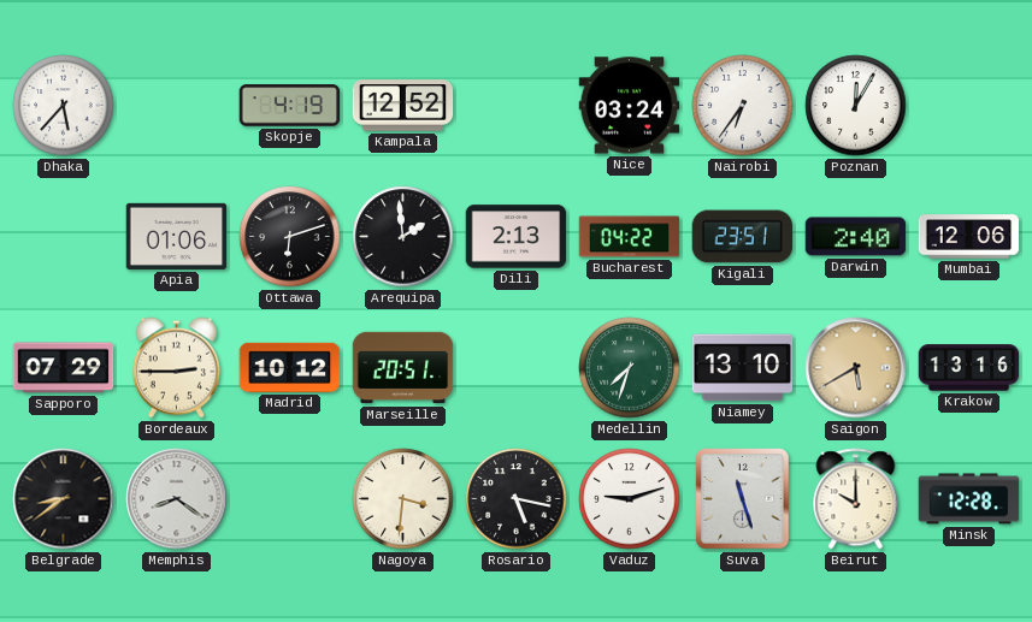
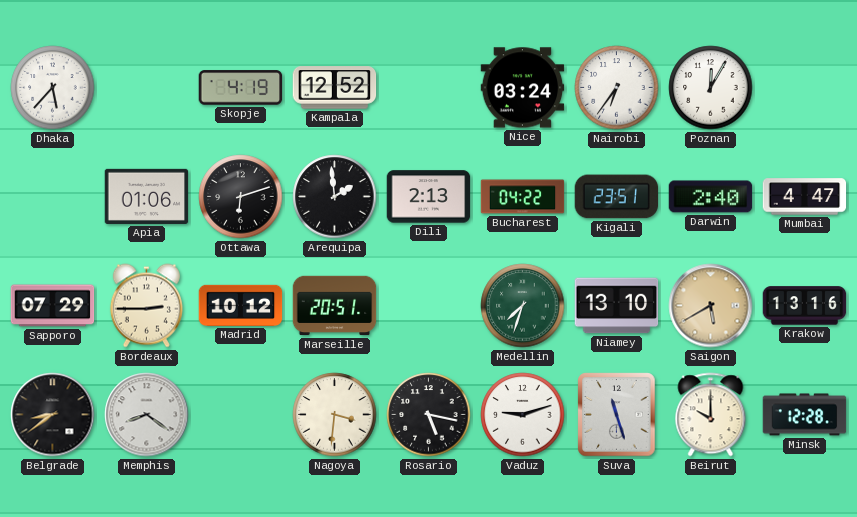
Mumbai: 12:06 -> 4:47
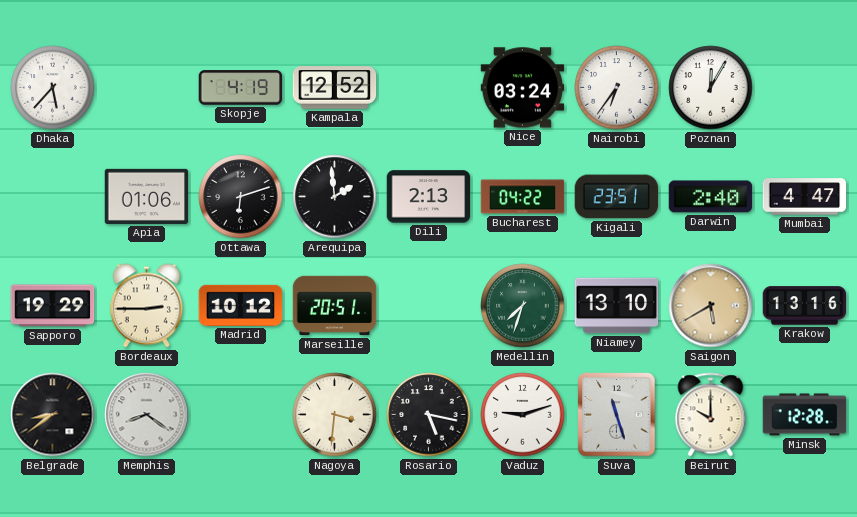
Sapporo: 07:29 -> 19:29
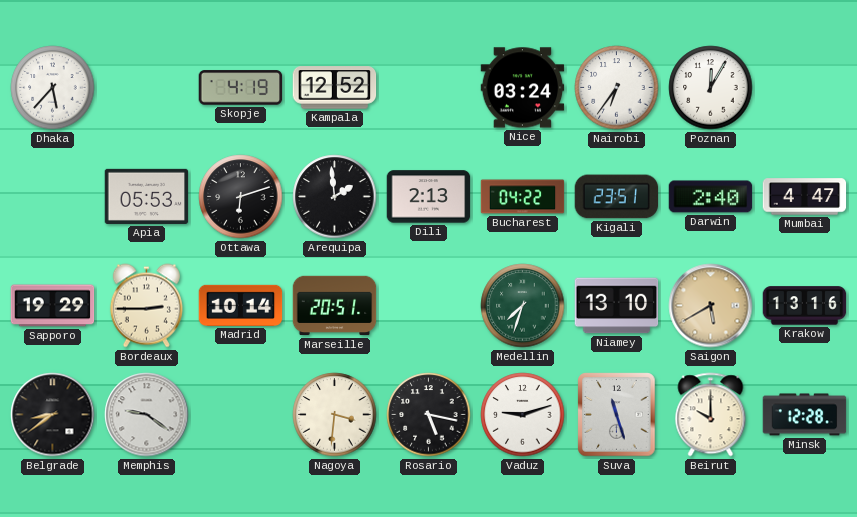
Apia: 01:06 -> 05:53
Madrid: 10:12 -> 10:14
Memphis: 8:21 -> 9:21
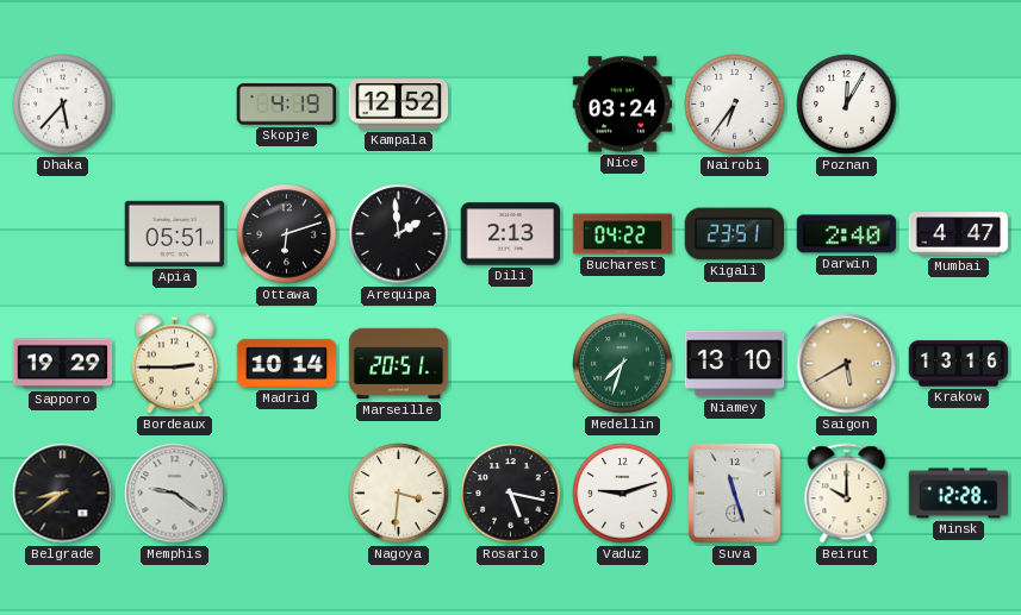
Apia: 05:53 -> 05:51
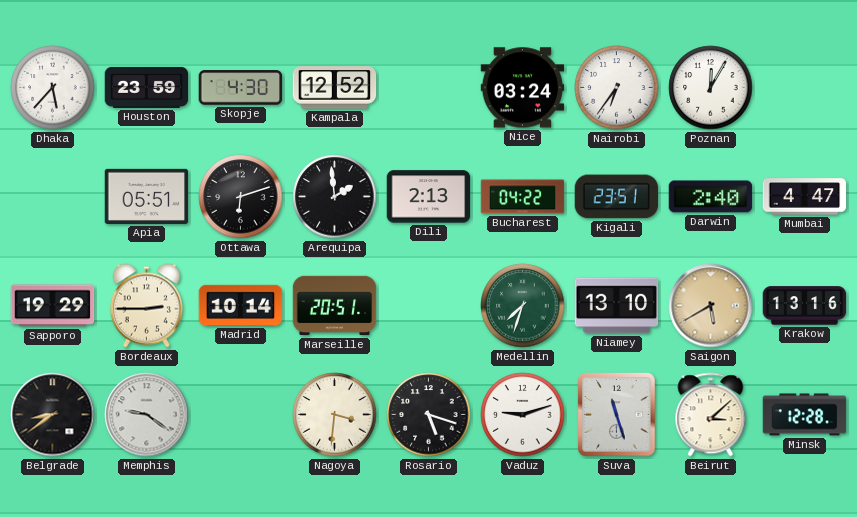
Houston: none -> 23:59
Skopje: 4:19 -> 4:30
Rosario: 5:17 -> 5:18
Beirut: 10:00 -> 3:08
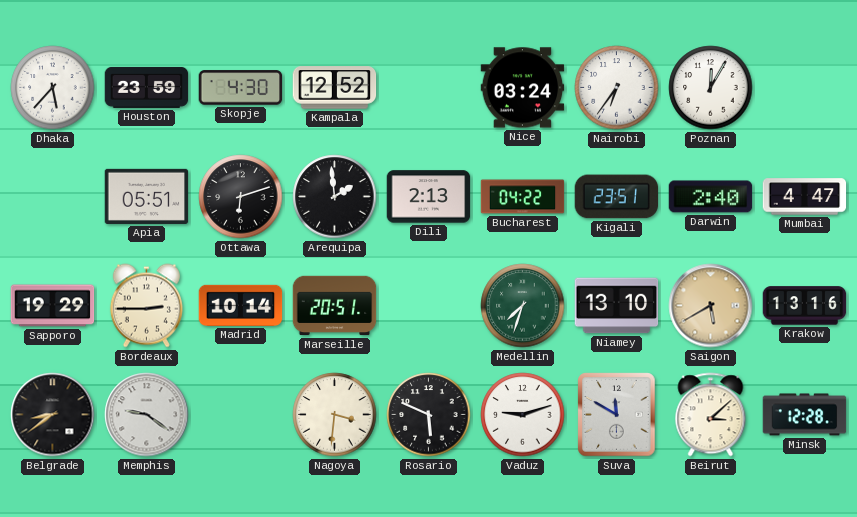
Rosario: 5:18 -> 5:49
Suva: 11:27 -> 11:50
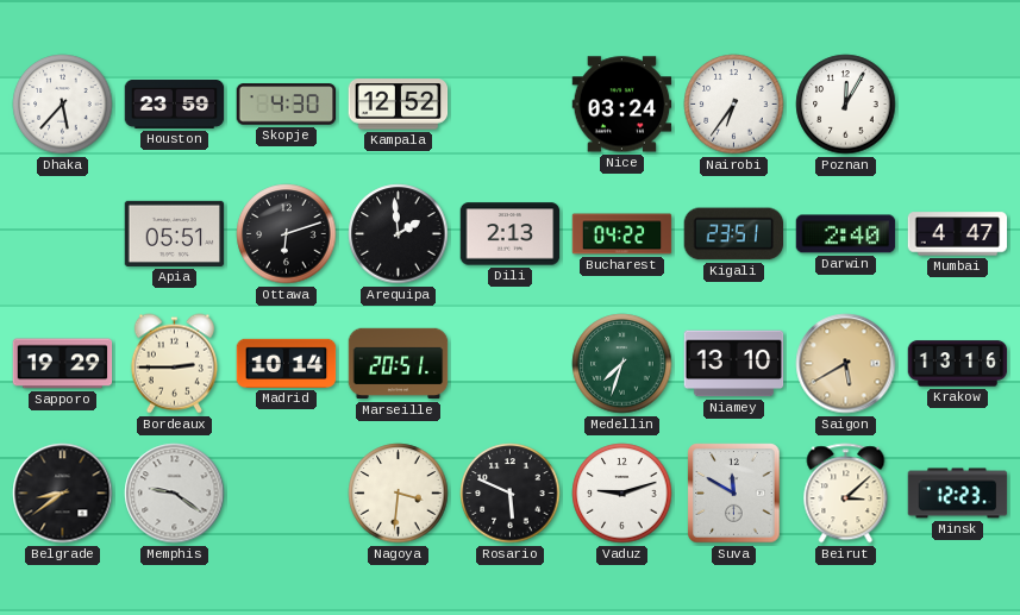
Minsk: 12:28 -> 12:23
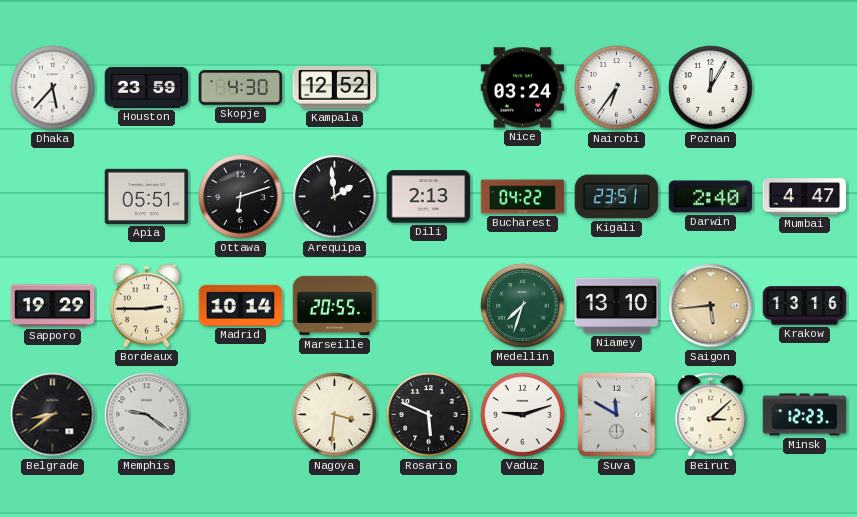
Marseille: 20:51 -> 20:55
Saigon: 5:40 -> 5:44
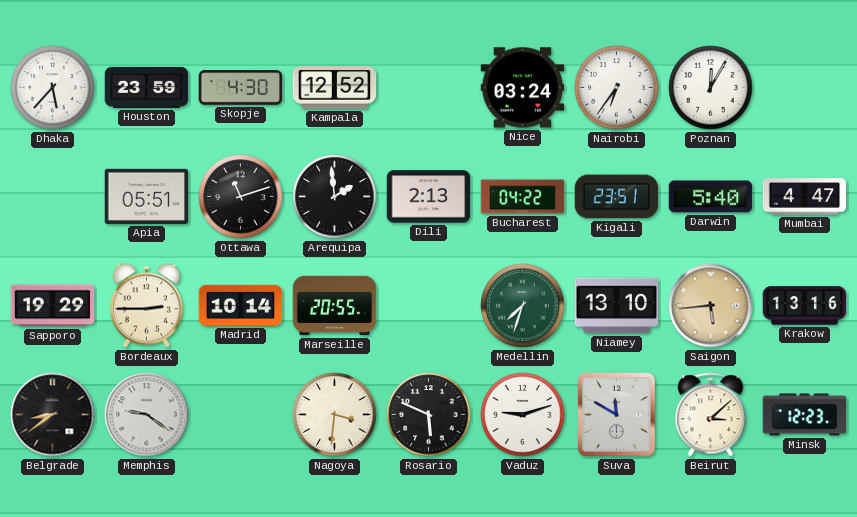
Ottawa: 6:12 -> 11:12
Darwin: 2:40 -> 5:40
